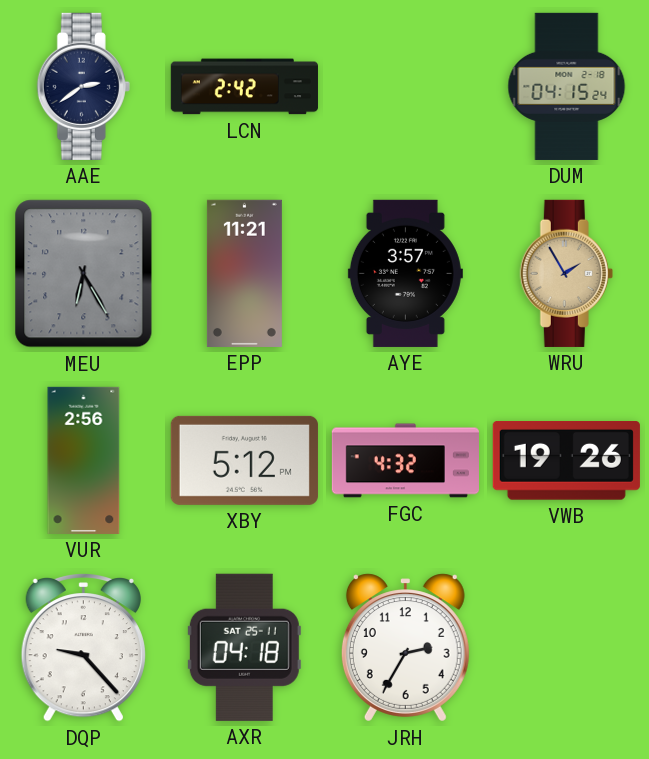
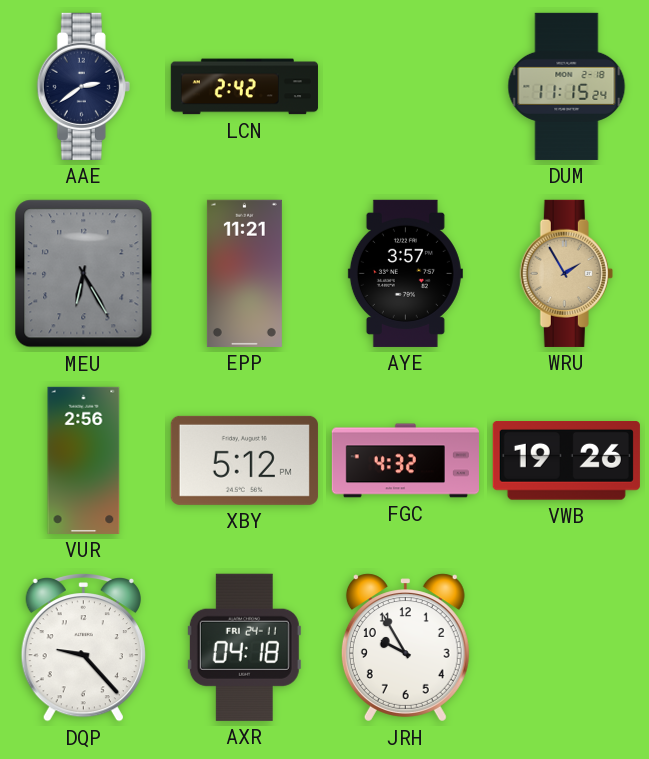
DUM: 04:15 -> 11:15
AXR date: SAT 25-11 -> FRI 24-11
JRH: 2:35 -> 9:55
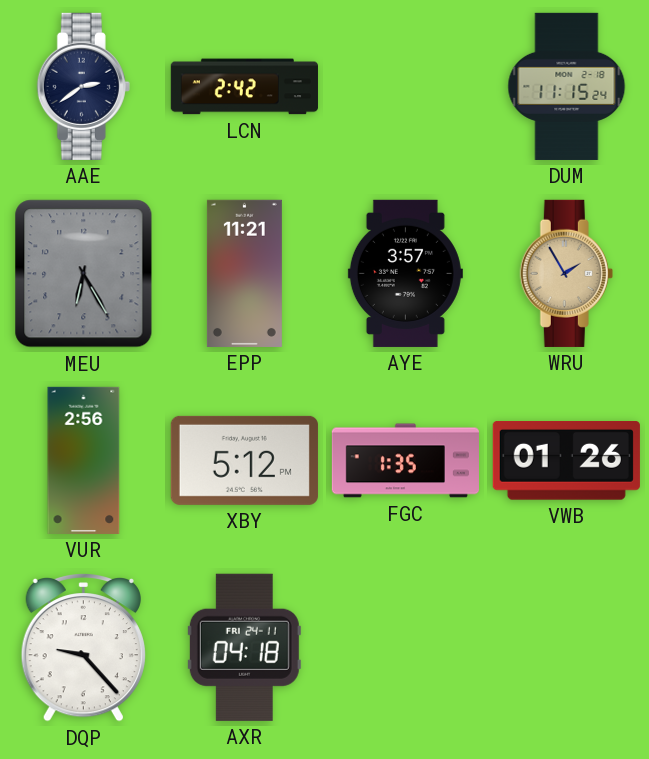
FGC: 4:32 -> 1:35
VWB: 19:26 -> 01:26
JRH: 9:55 -> none
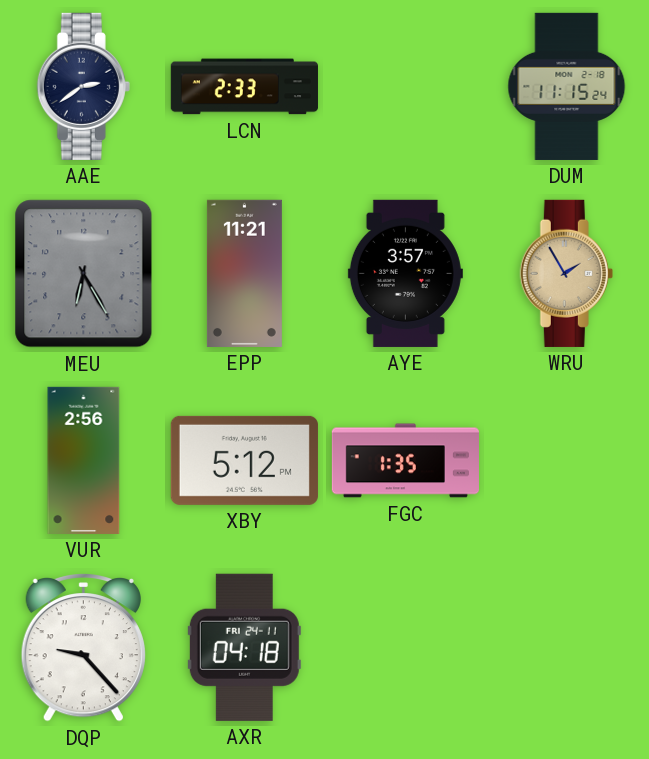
LCN: 2:42 -> 2:33
VWB: 01:26 -> none
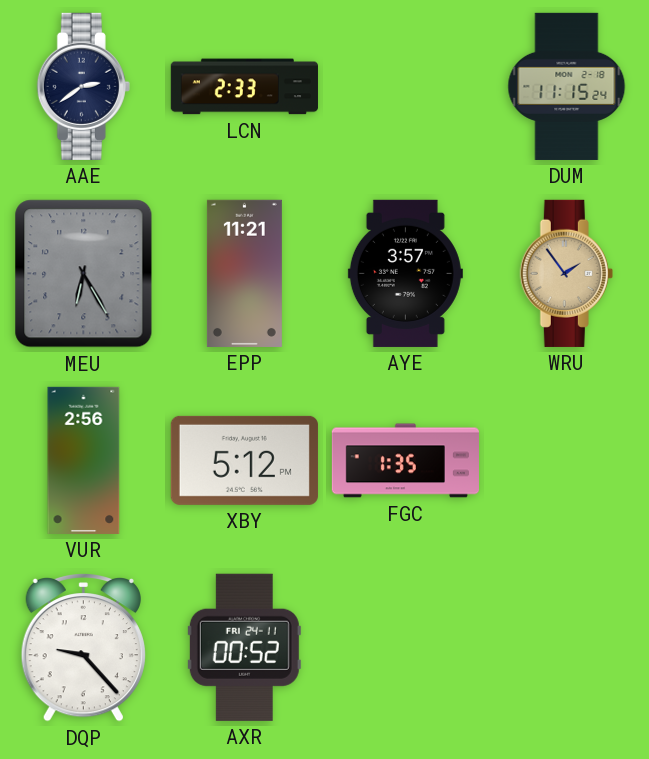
WRU: 1:55 -> 1:54
AXR: 04:18 -> 00:52
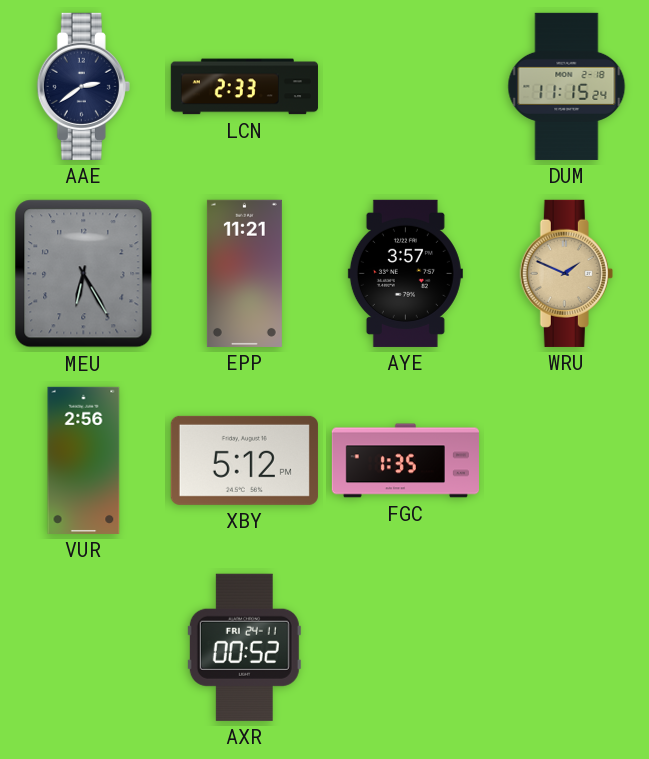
WRU: 1:54 -> 1:49
DQP: 9:23 -> none
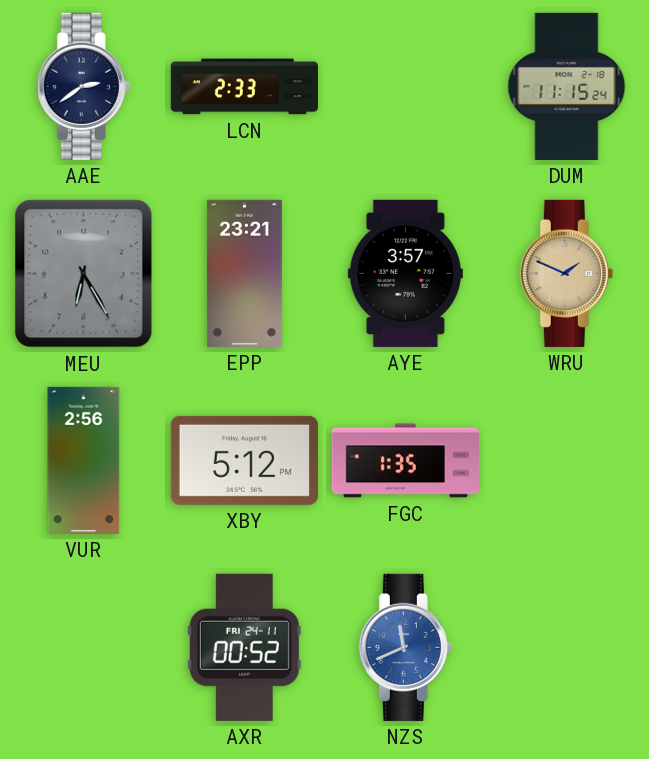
EPP: 11:21 -> 23:21
NZS: none -> 11:41
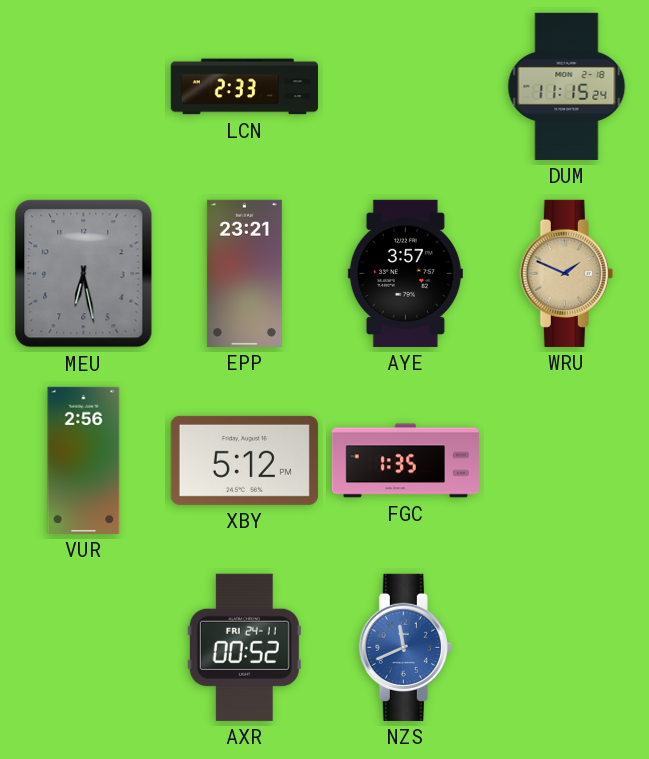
AAE: 2:39 -> none
MEU: 6:25 -> 6:28
